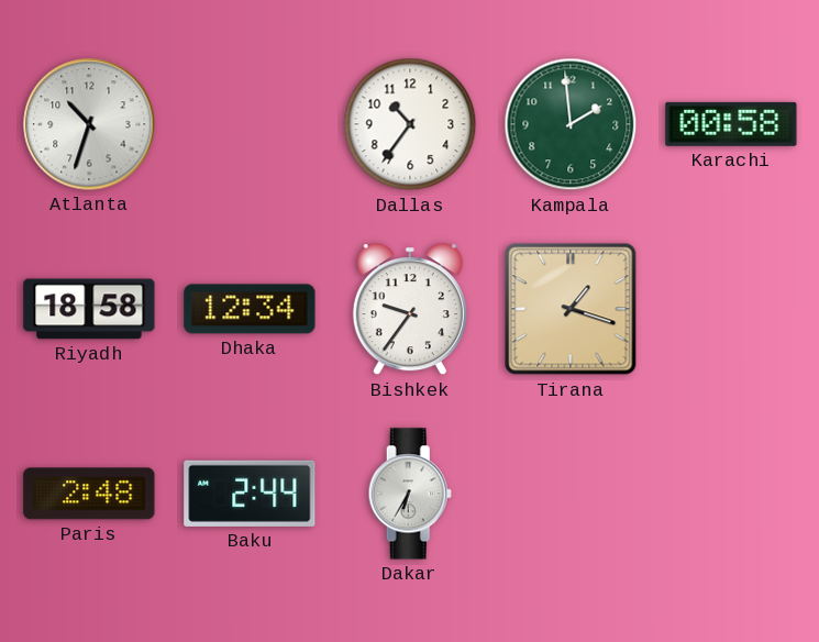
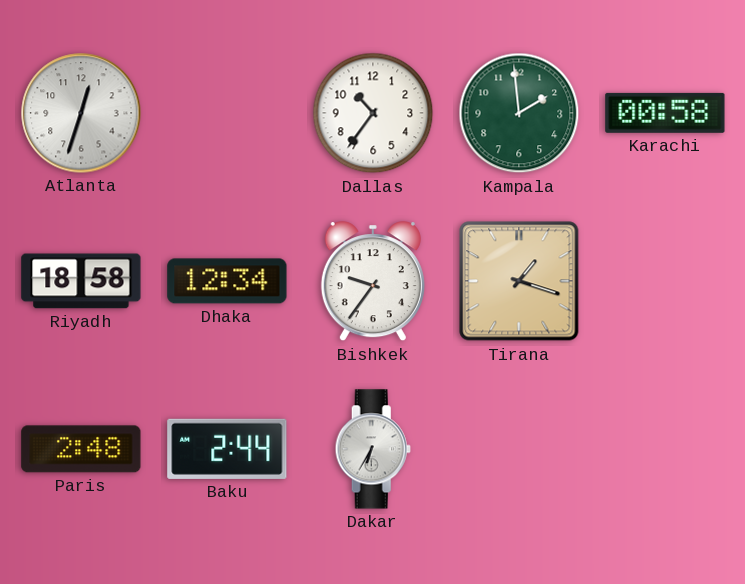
Atlanta: 10:33 -> 12:33
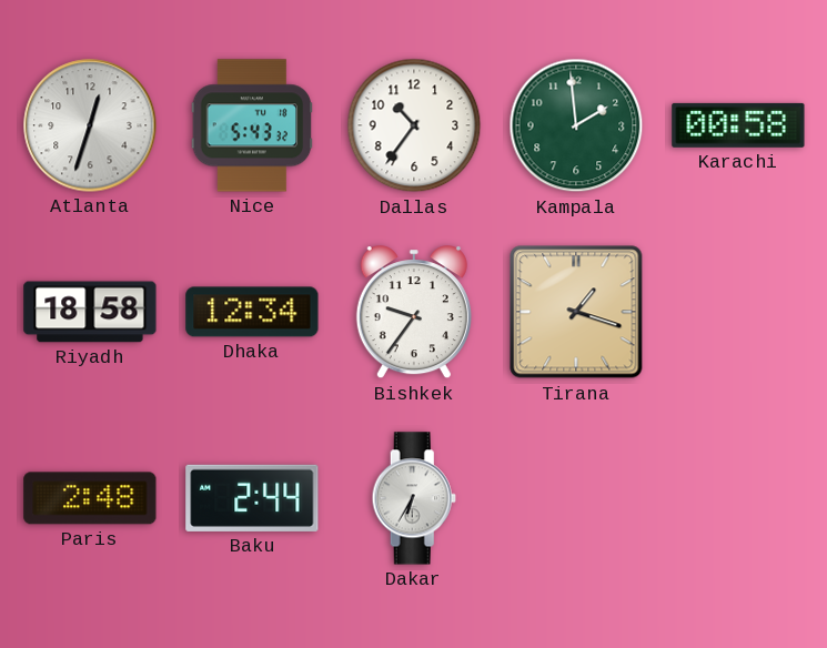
Nice: none -> 5:43
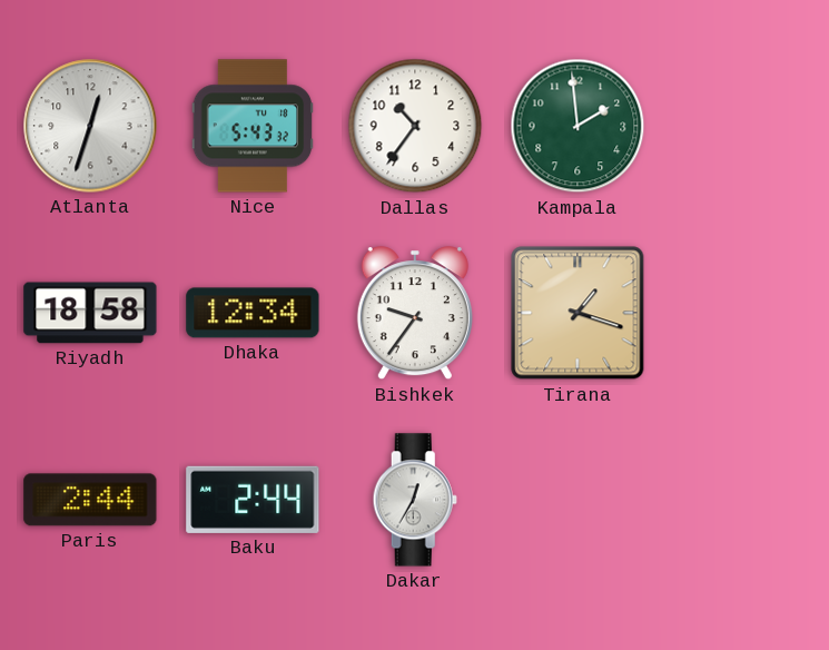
Karachi: 00:58 -> none
Paris: 2:48 -> 2:44
Dakar: 6:35 -> 12:35
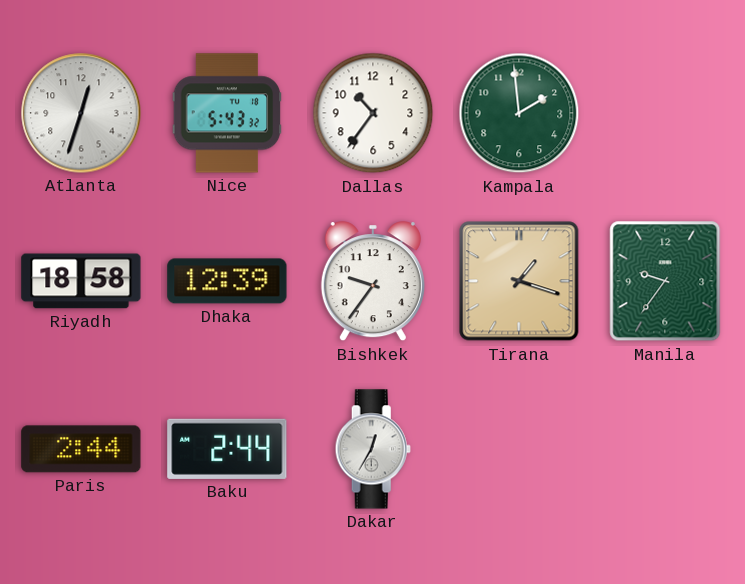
Dhaka: 12:34 -> 12:39
Manila: none -> 9:36
